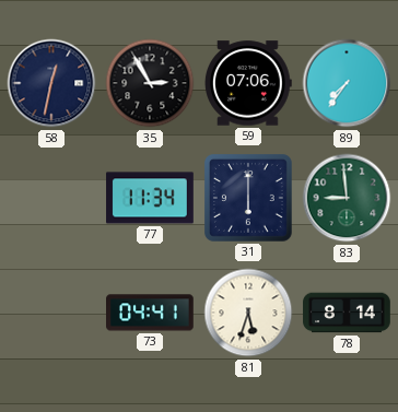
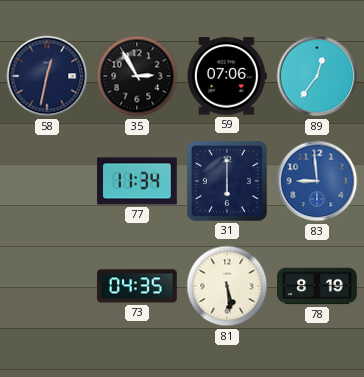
89: 7:36 -> 12:36
83 dial: green -> blue
73: 04:41 -> 04:35
81: 5:33 -> 5:29
78: 8:14 -> 8:19
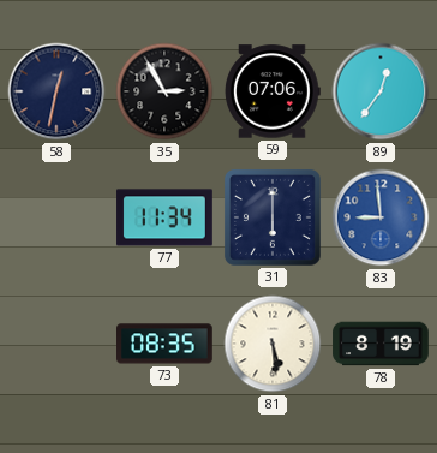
73: 04:35 -> 08:35
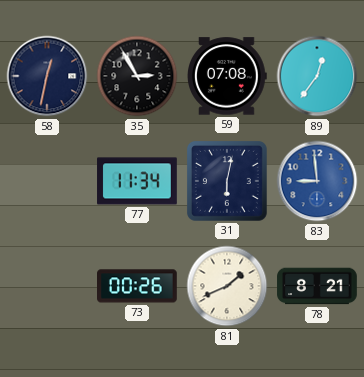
59: 07:06 -> 07:08
31: 6:00 -> 6:02
73: 08:35 -> 00:26
81: 5:29 -> 1:41
78: 8:19 -> 8:21
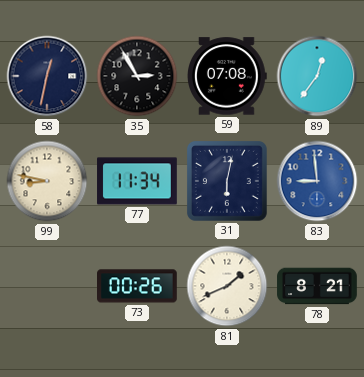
99: none -> 8:47
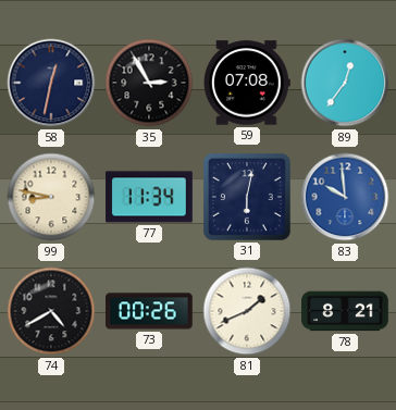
83: 8:59 -> 9:59
74: none -> 4:40
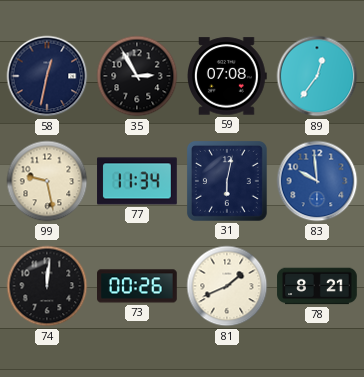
99: 8:47 -> 9:28
74: 4:40 -> 12:01
